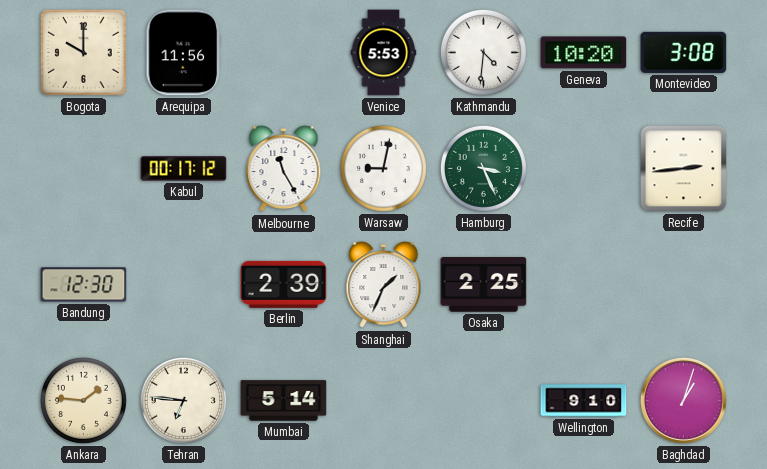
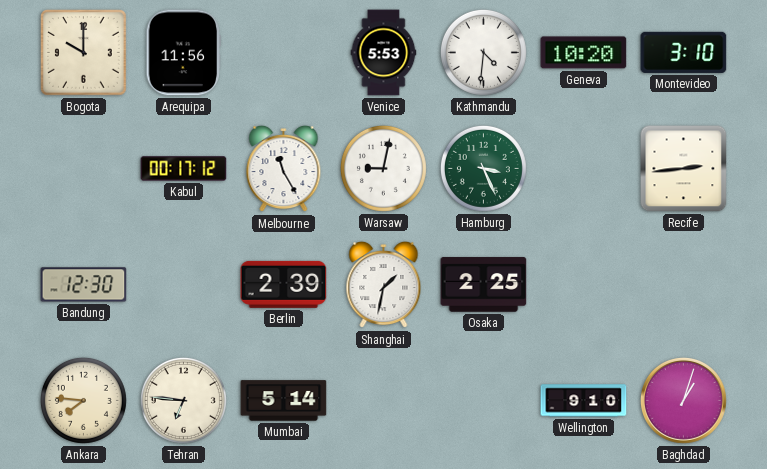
Montevideo: 3:08 -> 3:10
Shanghai: 1:34 -> 1:32
Ankara: 1:46 -> 7:46
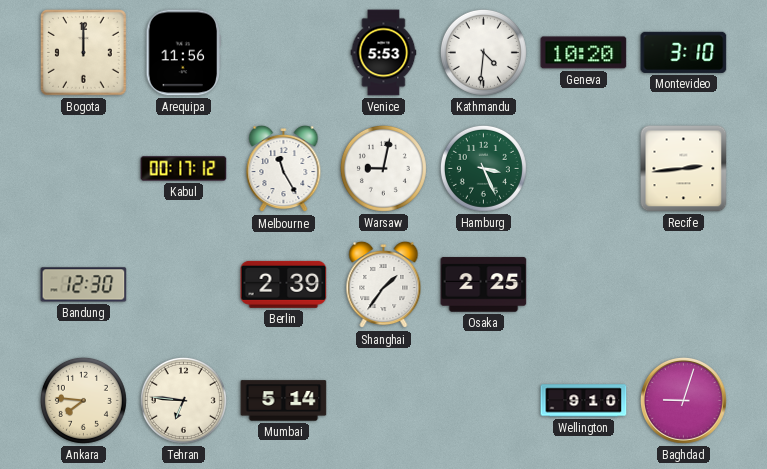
Bogota: 10:00 -> 12:00
Shanghai: 1:32 -> 1:36
Baghdad: 1:03 -> 9:03
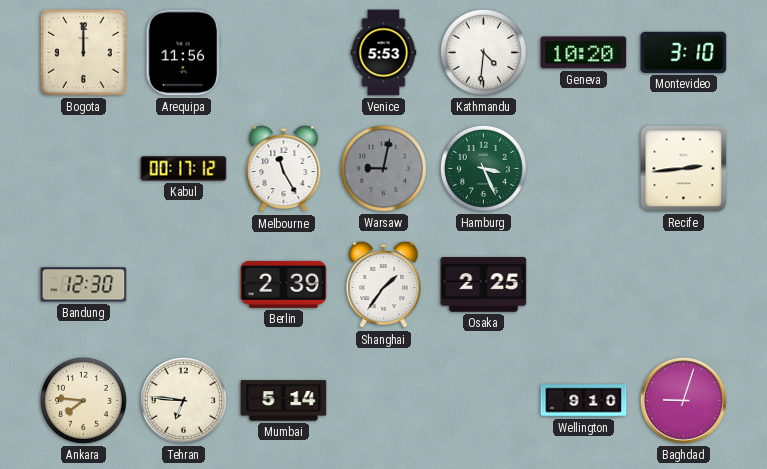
Warsaw dial: white -> grey
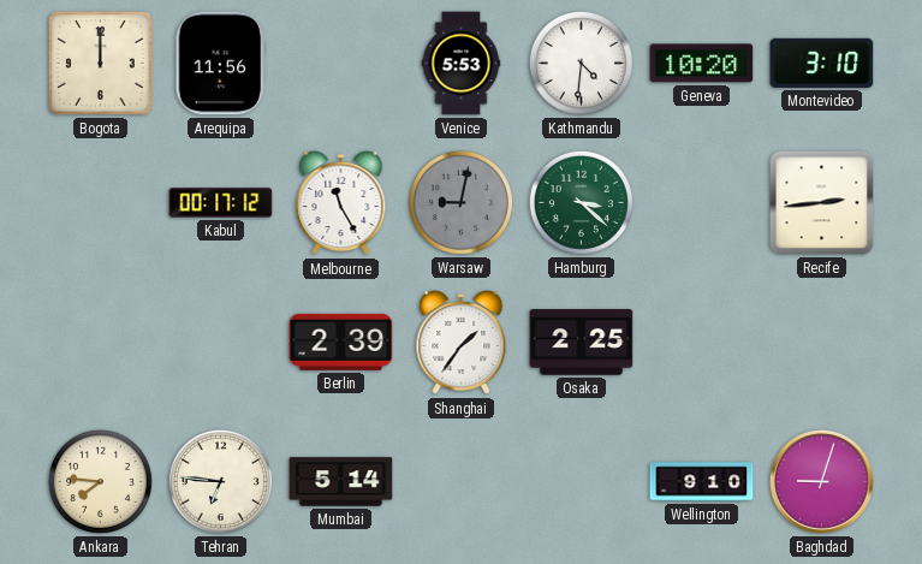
Hamburg: 3:26 -> 3:22
Bandung: 12:30 -> none
